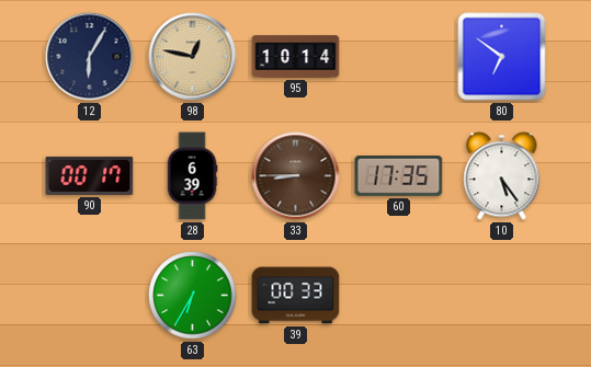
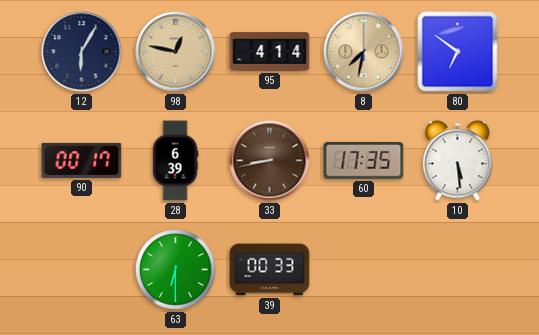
95: 10:14 -> 4:14
8: none -> 7:32
33: 8:45 -> 8:43
10: 5:24 -> 5:29
63: 6:35 -> 6:30
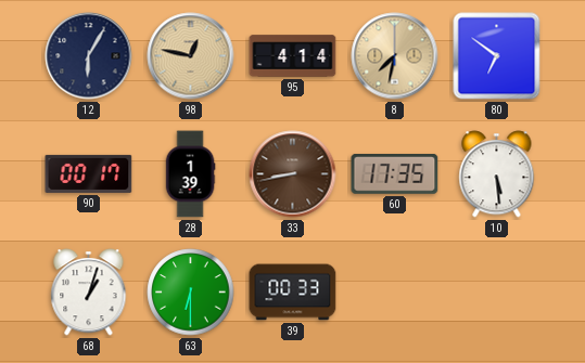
28: 6:39 -> 1:39
68: none -> 1:03
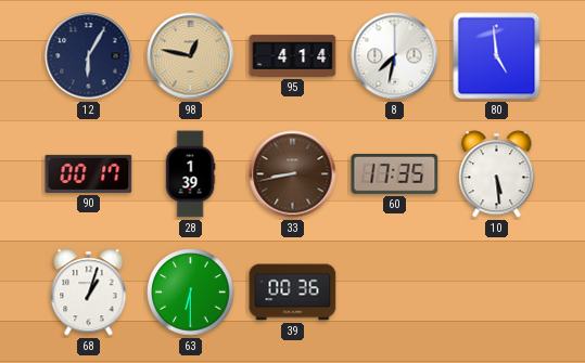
8 dial: champagne -> white
80: 6:51 -> 4:59
39: 00:33 -> 00:36
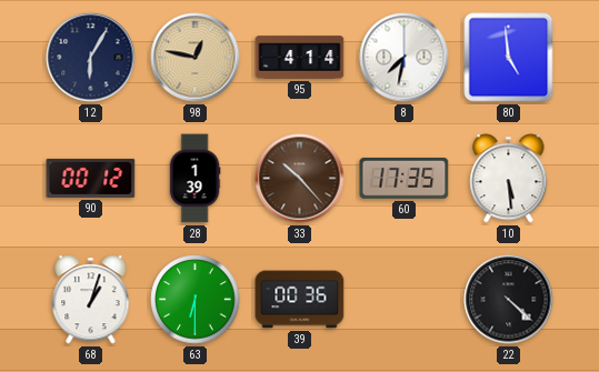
90: 00:17 -> 00:12
33: 8:43 -> 10:23
22: none -> 4:22
